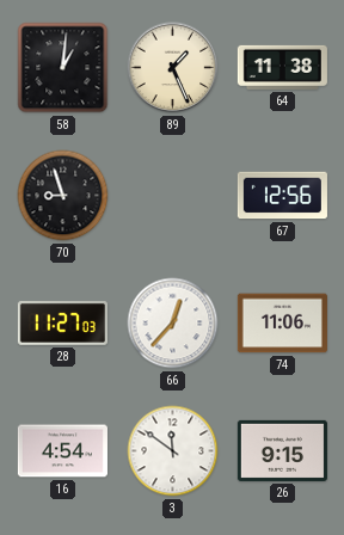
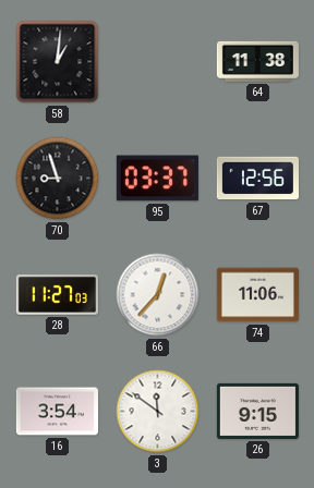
89: 1:26 -> none
95: none -> 03:37
16: 4:54 -> 3:54
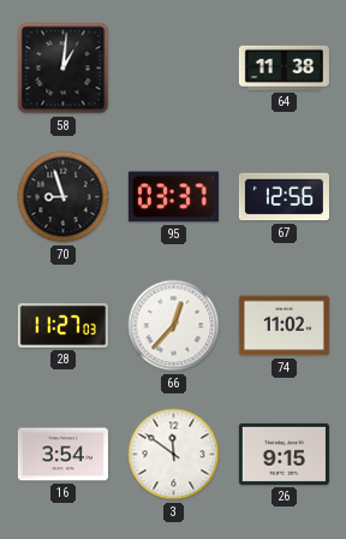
74: 11:06 -> 11:02
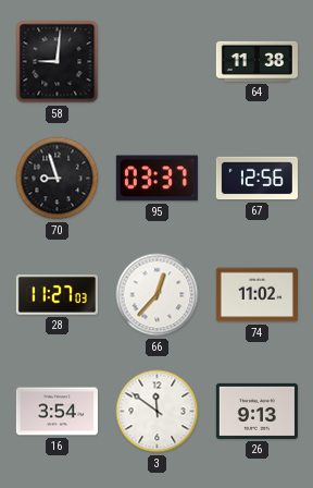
58: 1:01 -> 9:01
26: 9:15 -> 9:13
